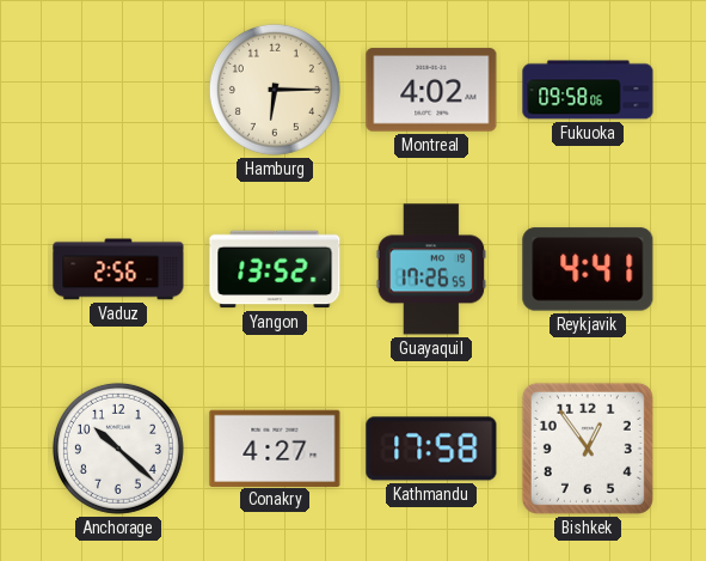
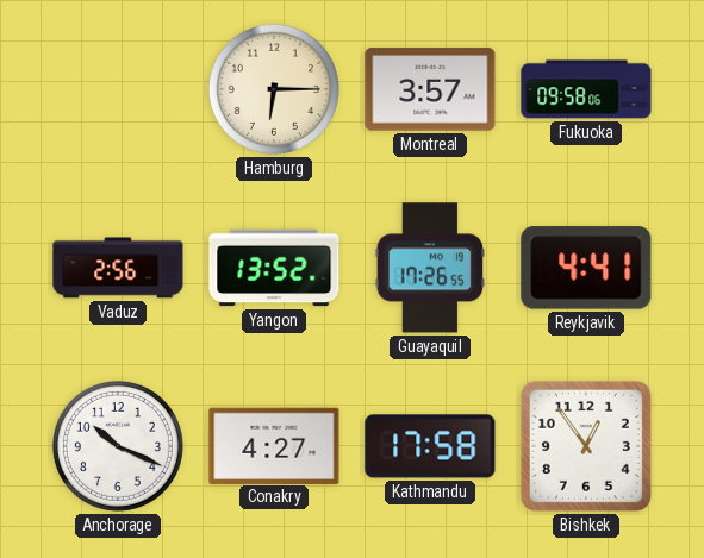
Montreal: 4:02 -> 3:57
Anchorage: 10:22 -> 10:19
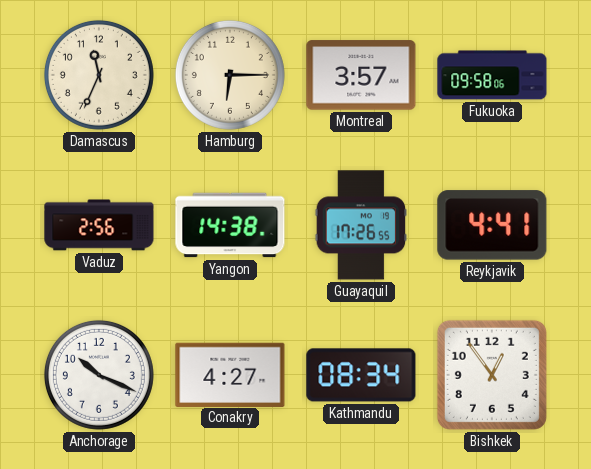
Damascus: none -> 11:34
Yangon: 13:52 -> 14:38
Kathmandu: 17:58 -> 08:34
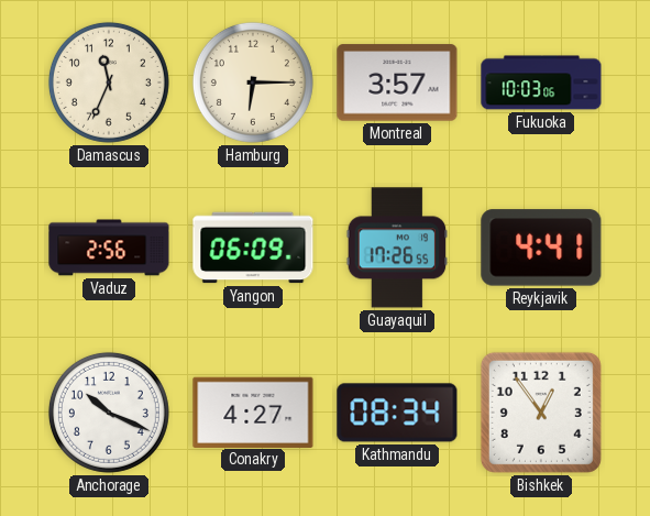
Fukuoka: 09:58 -> 10:03
Yangon: 14:38 -> 06:09
